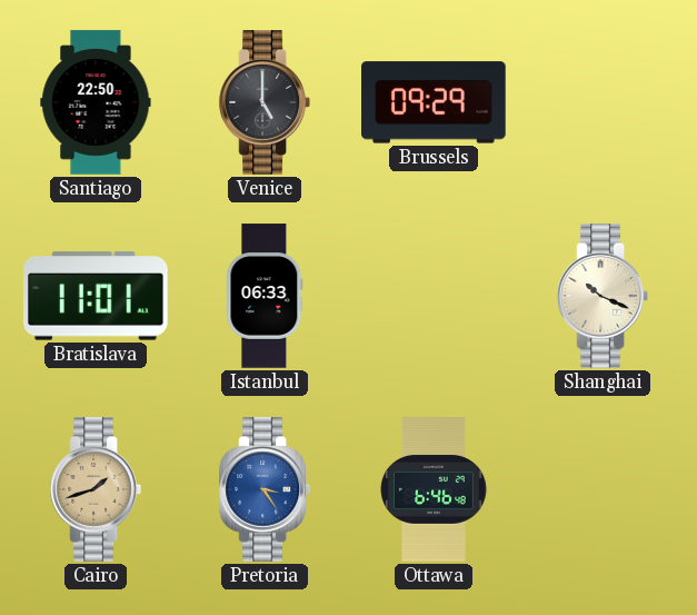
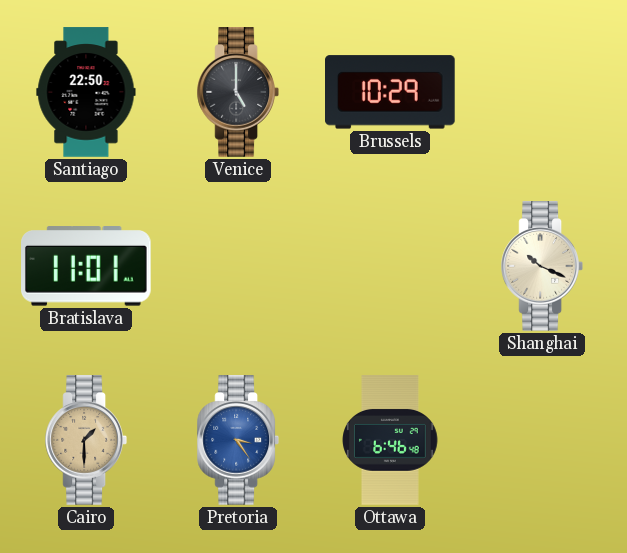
Brussels: 09:29 -> 10:29
Istanbul: 06:33 -> none
Cairo: 1:42 -> 1:30
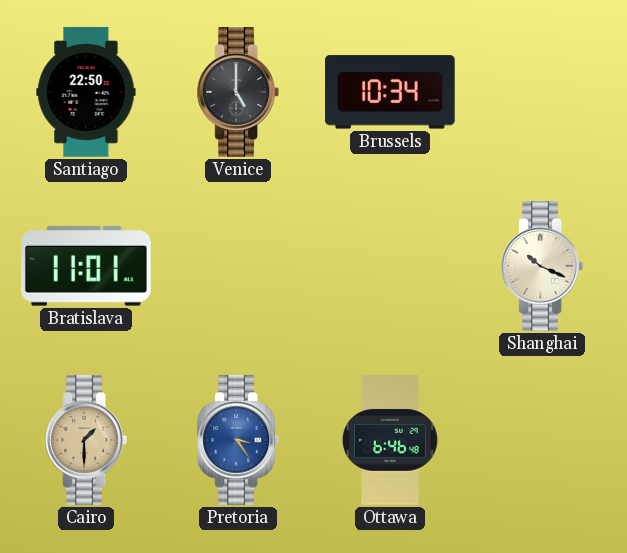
Brussels: 10:29 -> 10:34
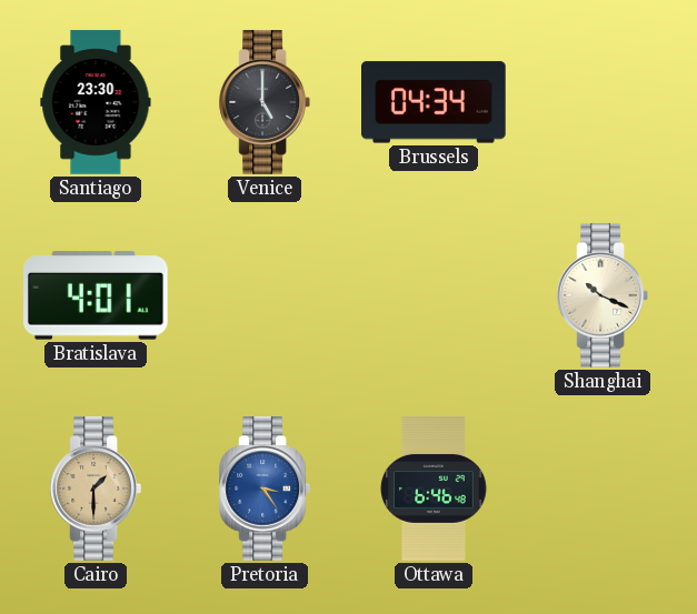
Santiago: 22:50 -> 23:30
Brussels: 10:34 -> 04:34
Bratislava: 11:01 -> 4:01
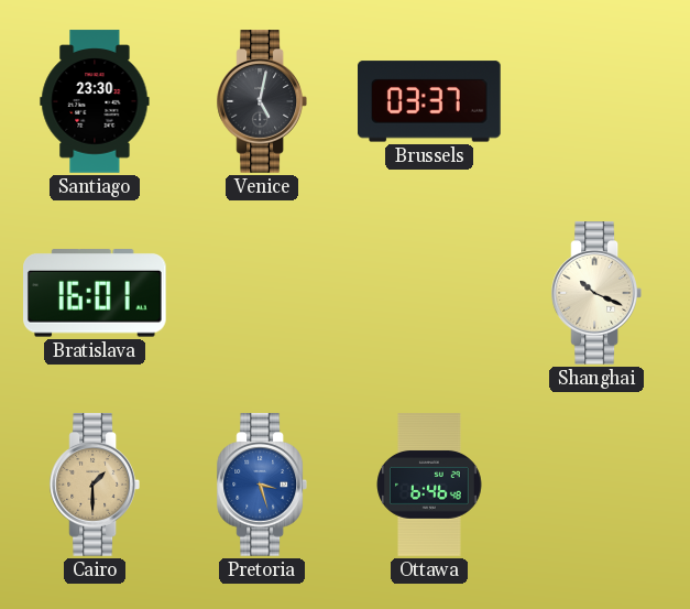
Venice: 5:00 -> 5:02
Brussels: 04:34 -> 03:37
Bratislava: 4:01 -> 16:01
Pretoria: 3:24 -> 3:27
